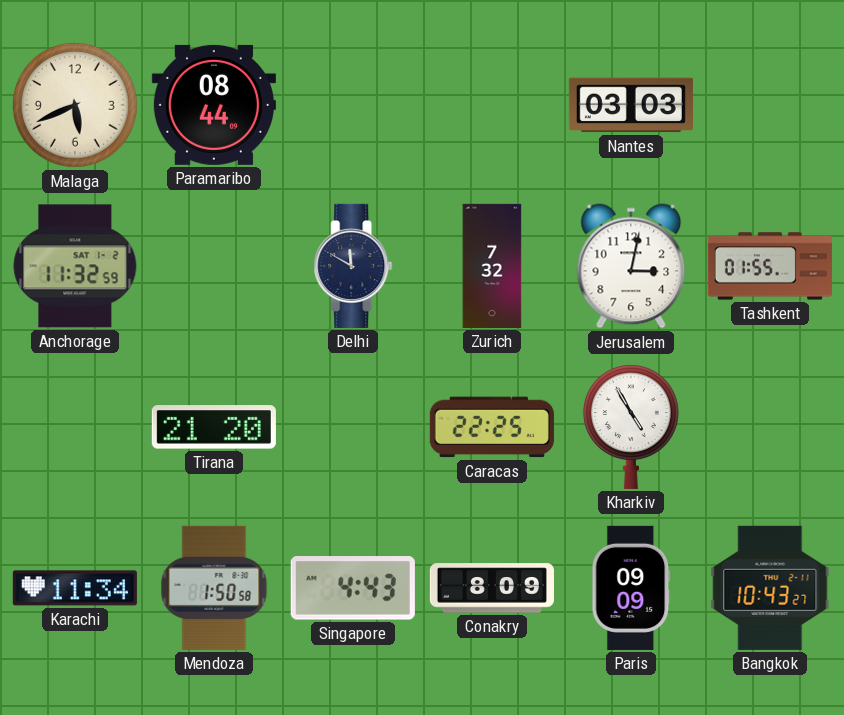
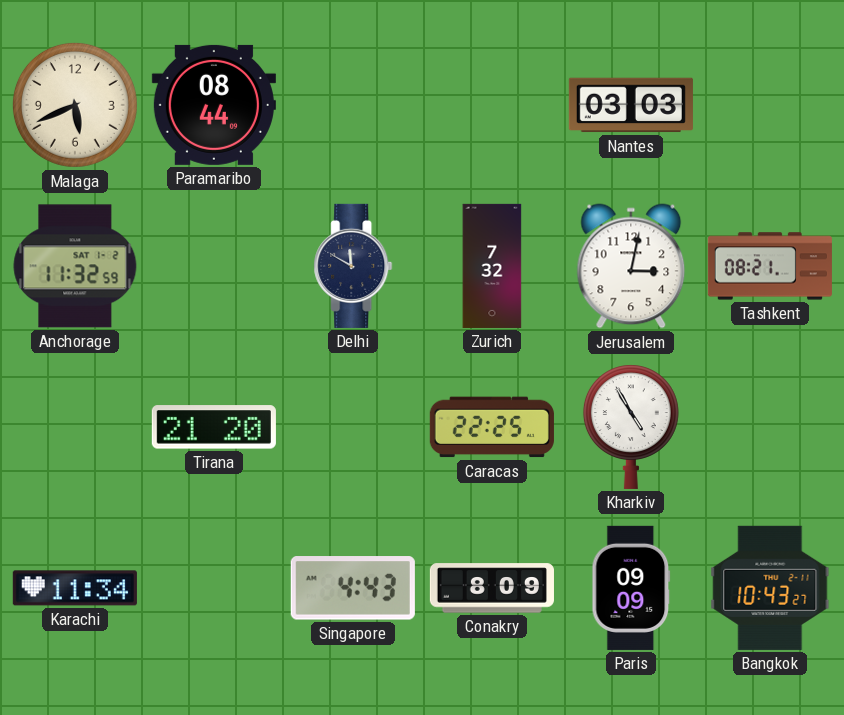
Tashkent: 01:55 -> 08:21
Mendoza: 1:50 -> none
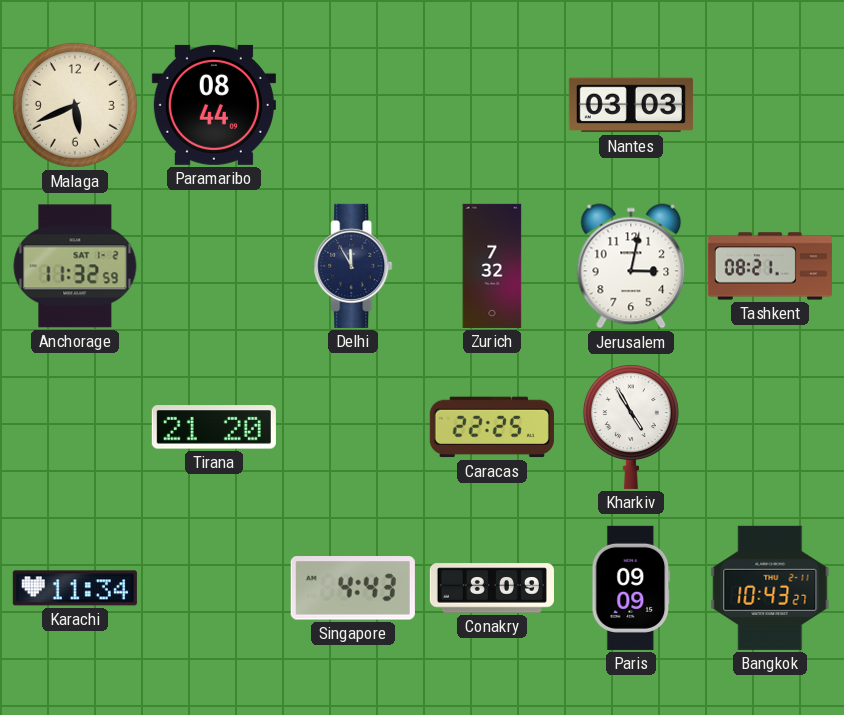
Delhi: 11:50 -> 11:55
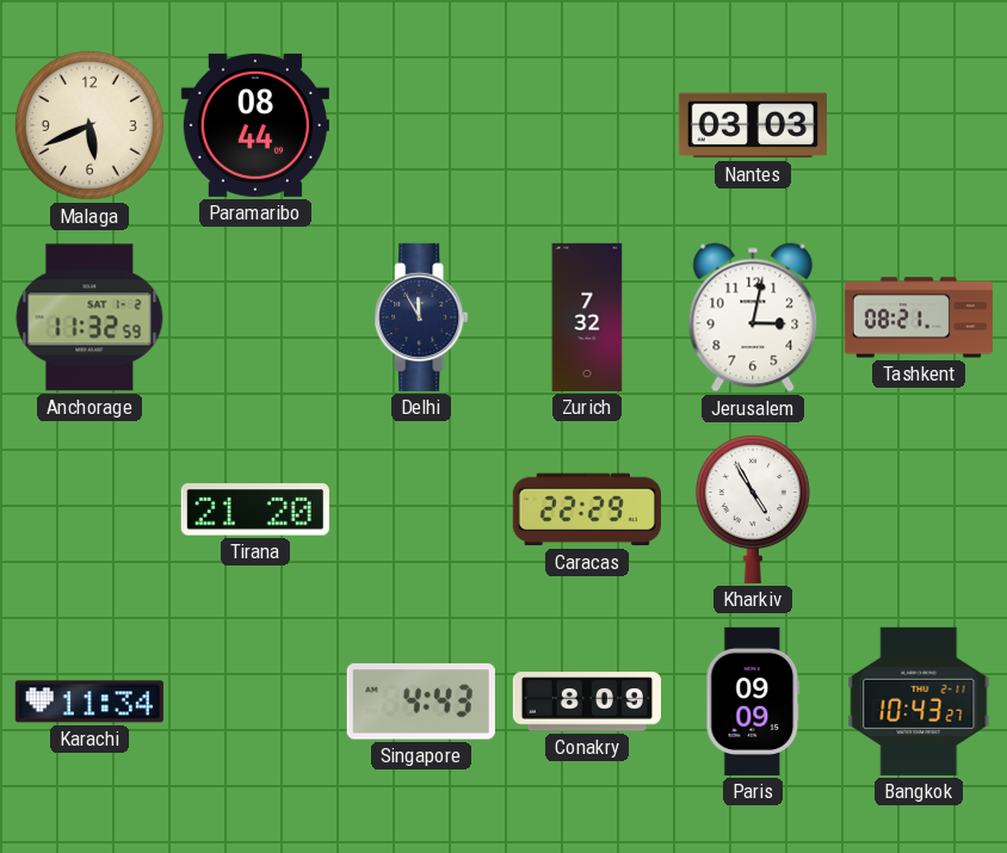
Caracas: 22:25 -> 22:29
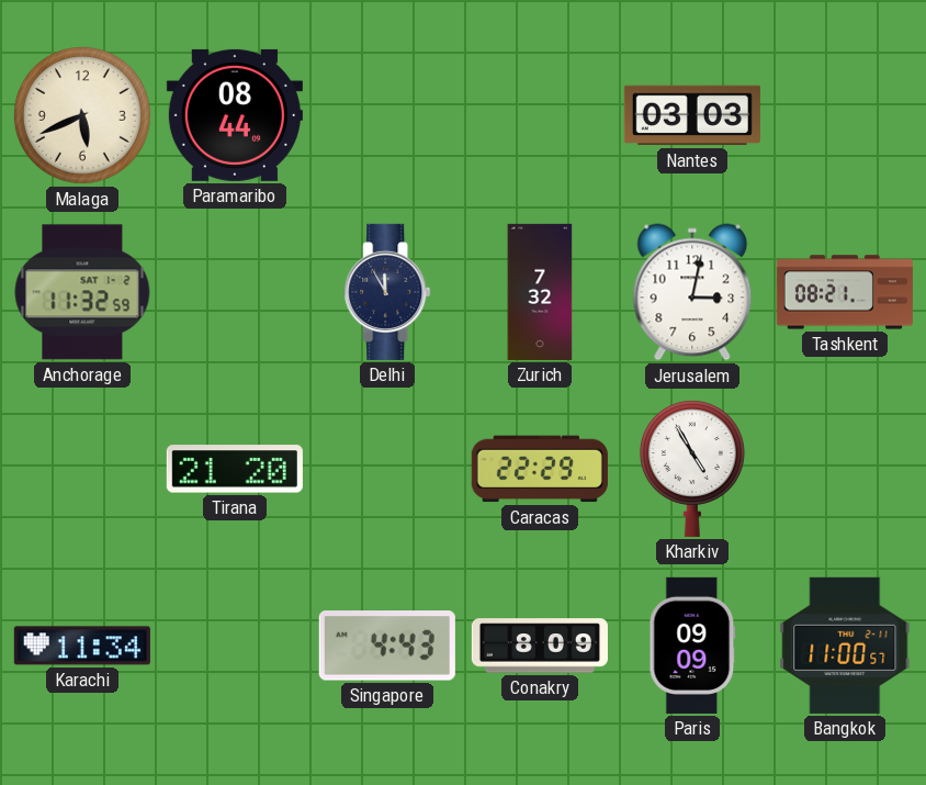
Bangkok: 10:43 -> 11:00
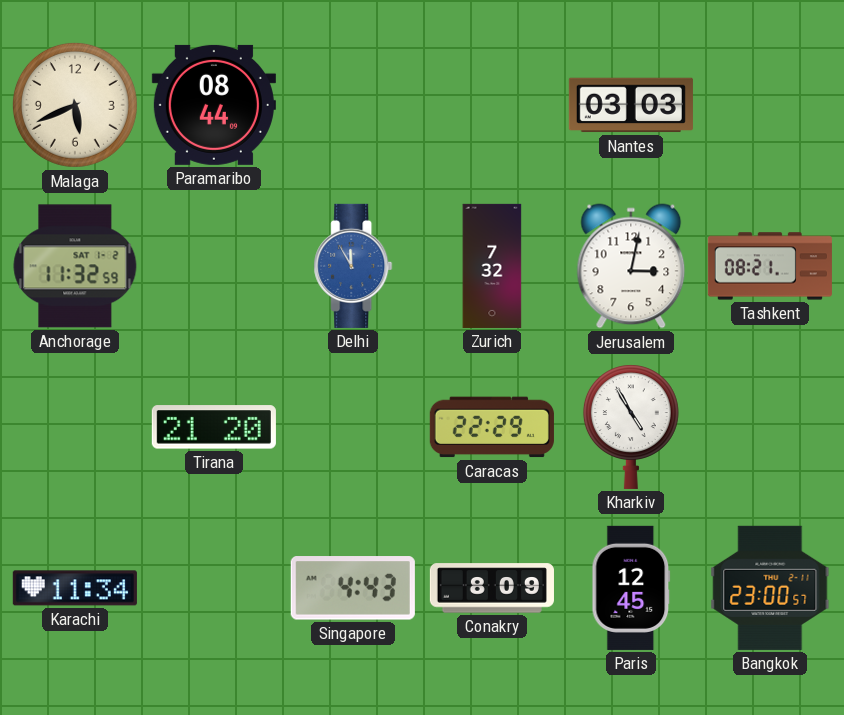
Delhi dial: navy -> blue
Paris: 09:09 -> 12:45
Bangkok: 11:00 -> 23:00
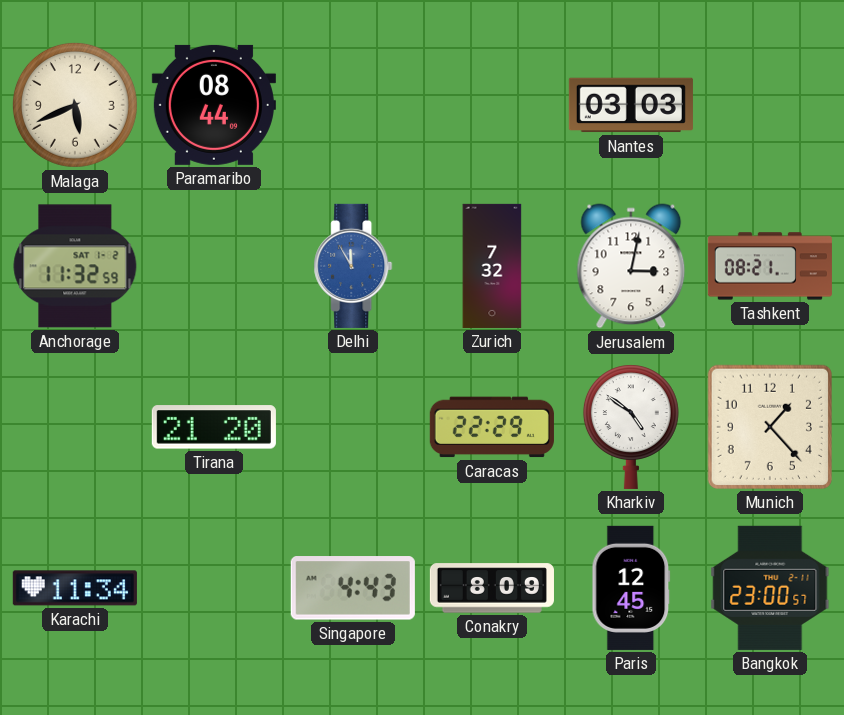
Kharkiv: 4:55 -> 4:51
Munich: none -> 1:23
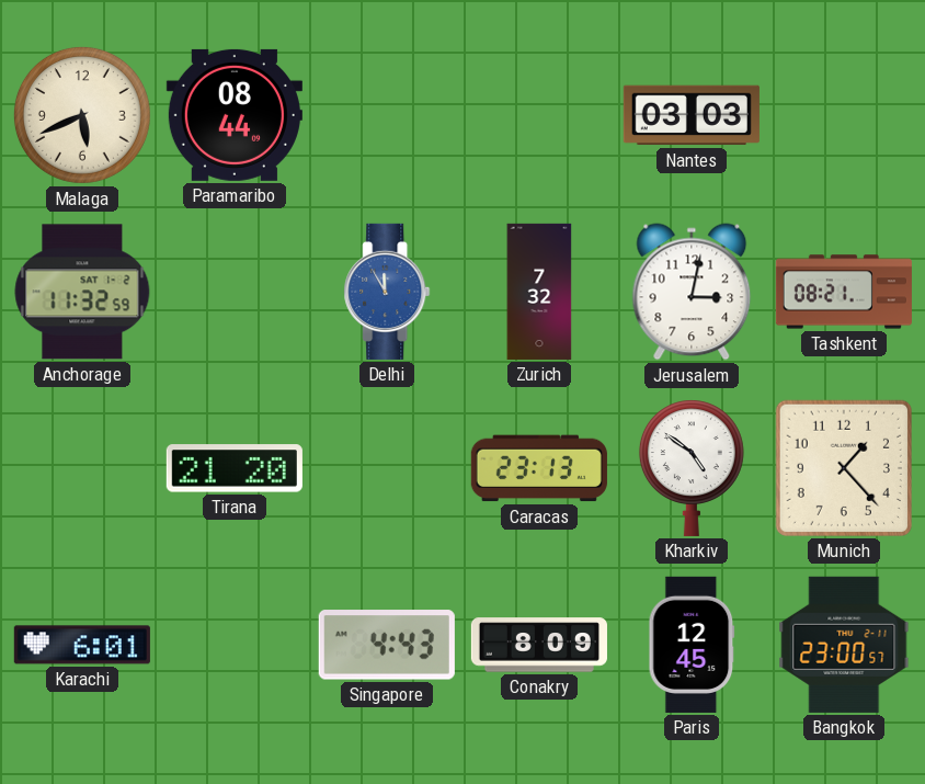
Caracas: 22:29 -> 23:13
Karachi: 11:34 -> 6:01
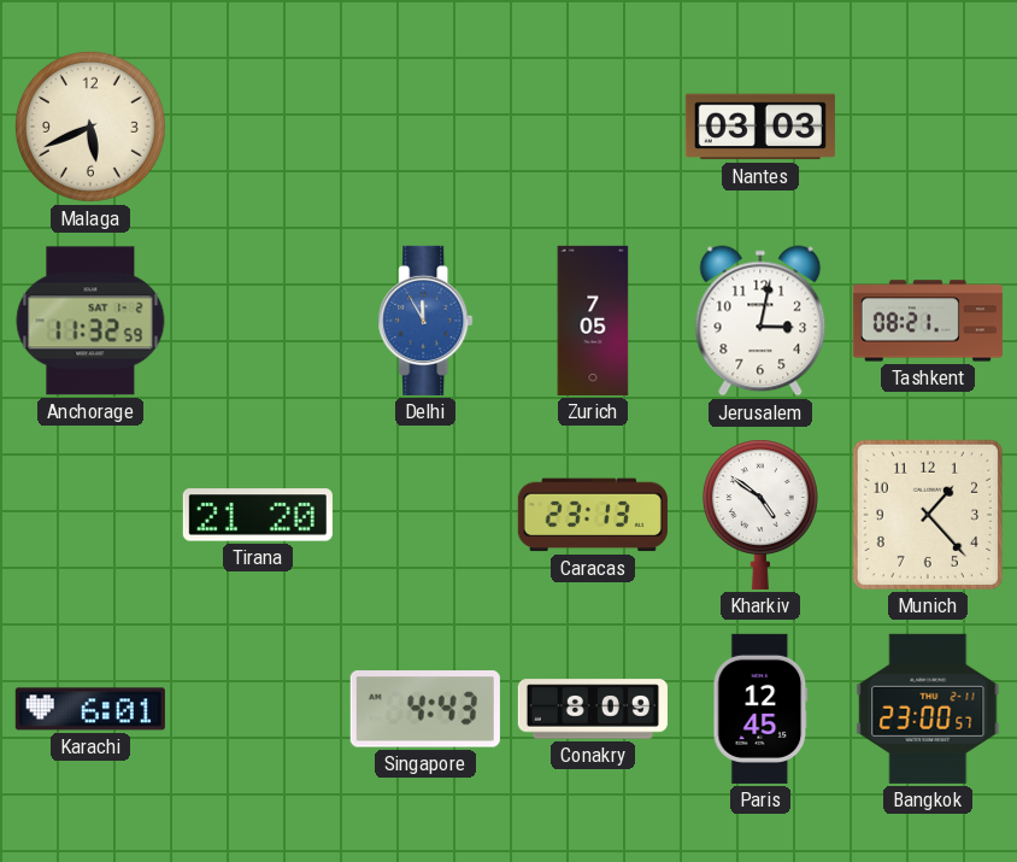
Paramaribo: 08:44 -> none
Zurich: 7:32 -> 7:05
